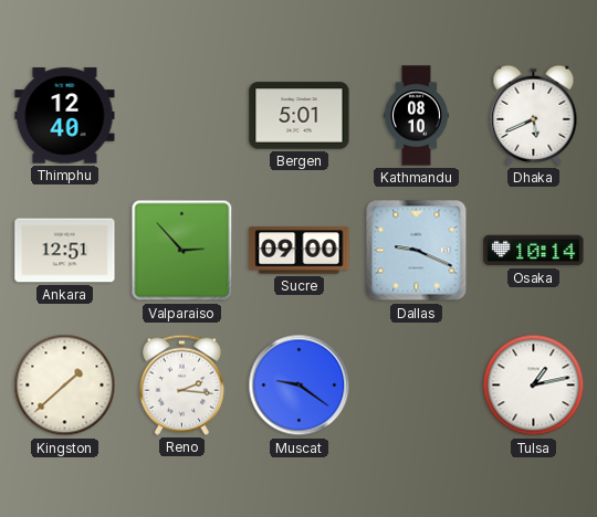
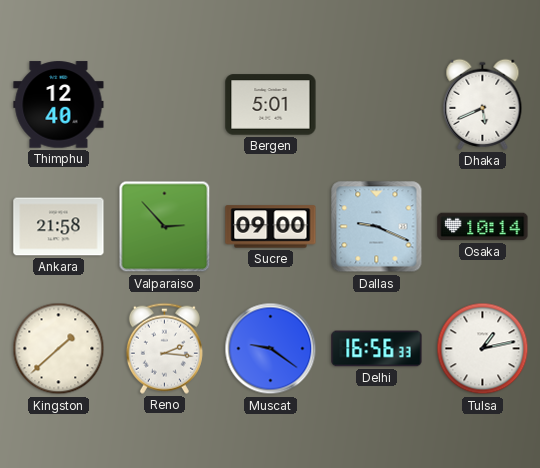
Kathmandu: 08:10 -> none
Ankara: 12:51 -> 21:58
Delhi: none -> 16:56
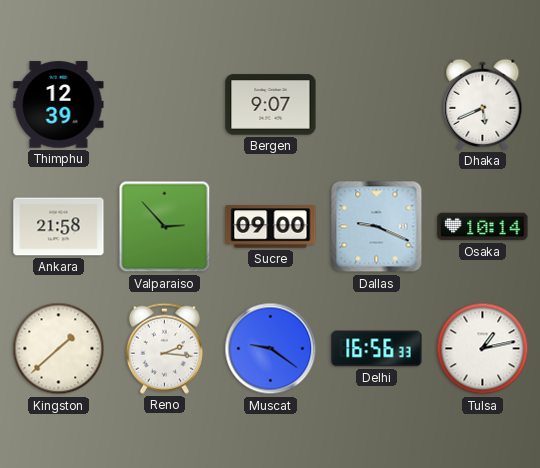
Thimphu: 12:40 -> 12:39
Bergen: 5:01 -> 9:07
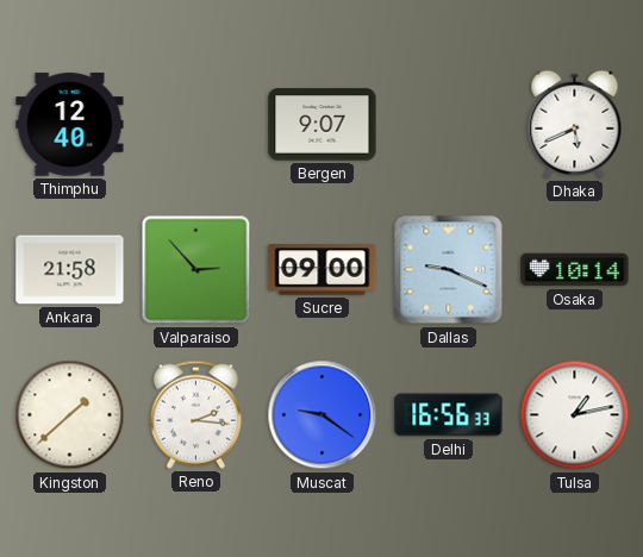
Thimphu: 12:39 -> 12:40
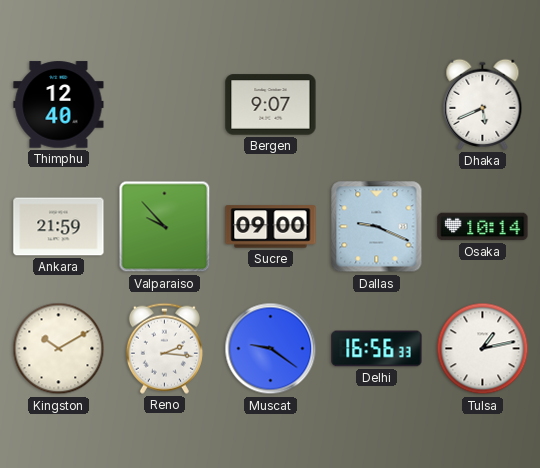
Ankara: 21:58 -> 21:59
Valparaiso: 2:53 -> 9:53
Kingston: 1:38 -> 10:10
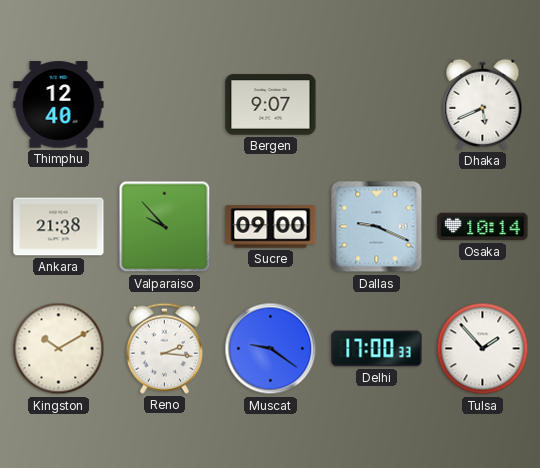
Ankara: 21:59 -> 21:38
Delhi: 16:56 -> 17:00
Tulsa: 1:13 -> 1:53
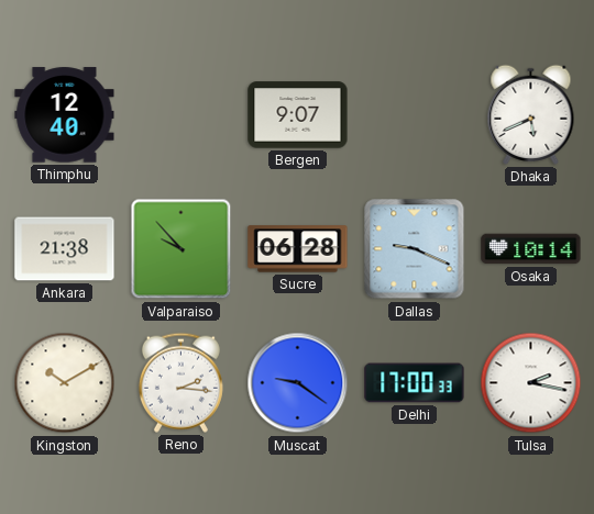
Sucre: 09:00 -> 06:28
Tulsa: 1:53 -> 2:17
